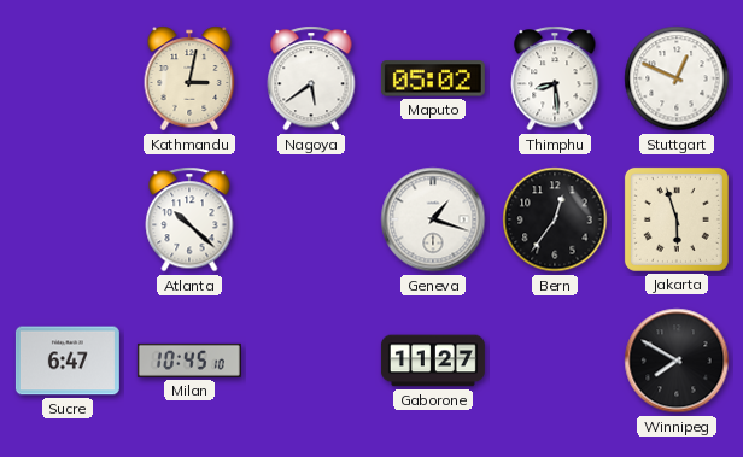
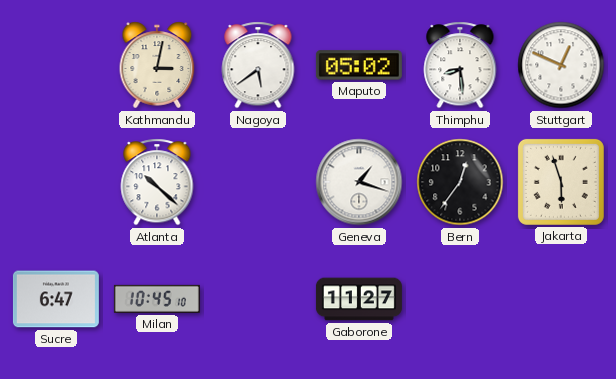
Winnipeg: 7:50 -> none
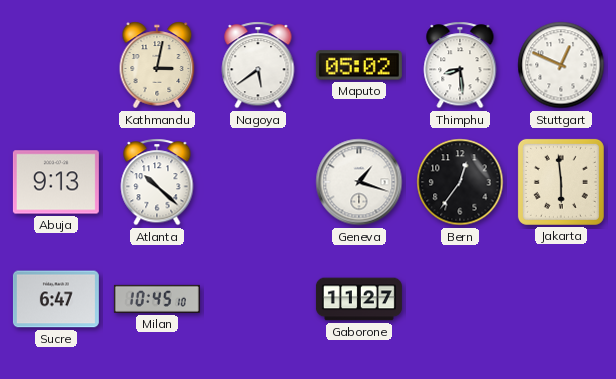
Abuja: none -> 9:13
Jakarta: 5:57 -> 5:59
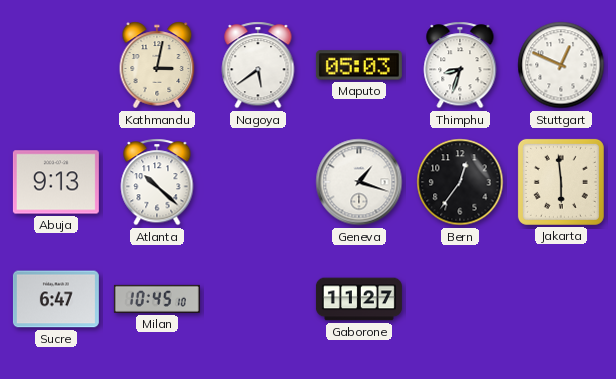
Maputo: 05:02 -> 05:03
Thimphu: 8:29 -> 8:33
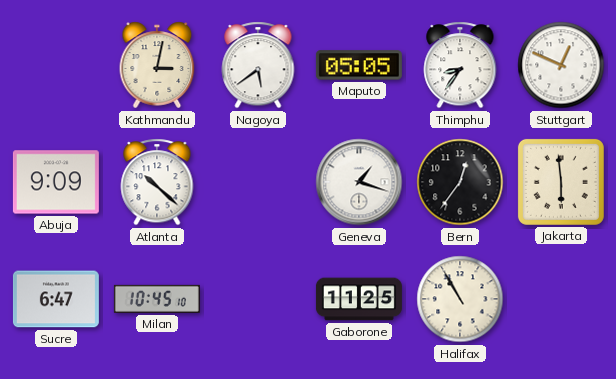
Maputo: 05:03 -> 05:05
Thimphu: 8:33 -> 8:36
Abuja: 9:13 -> 9:09
Gaborone: 11:27 -> 11:25
Halifax: none -> 10:55
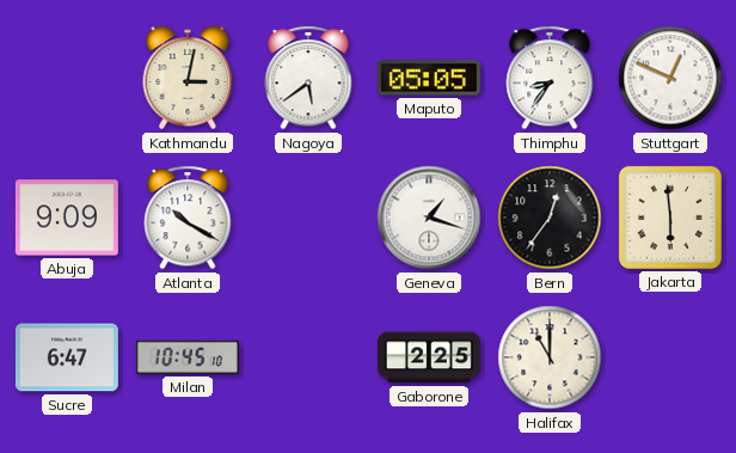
Atlanta: 10:22 -> 10:20
Gaborone: 11:25 -> 2:25
Halifax: 10:55 -> 11:00
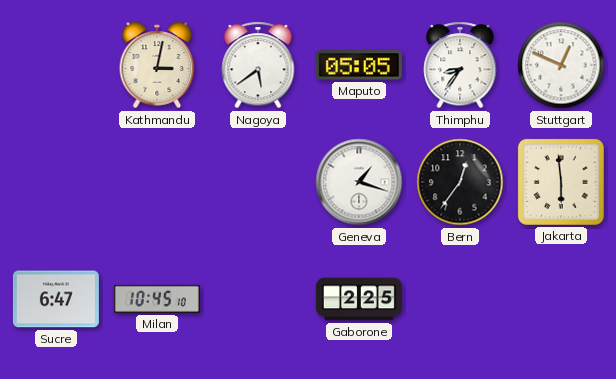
Abuja: 9:09 -> none
Atlanta: 10:20 -> none
Halifax: 11:00 -> none
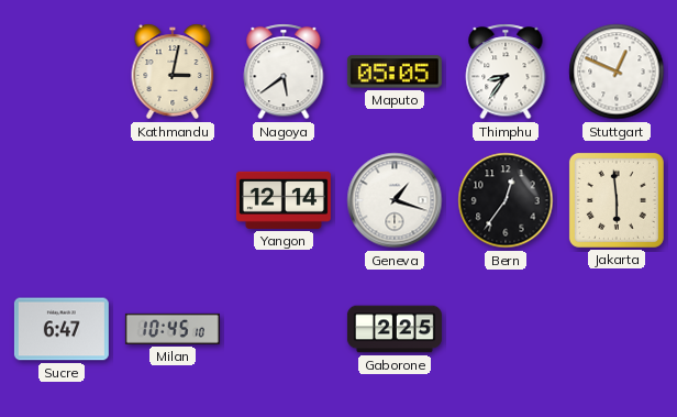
Yangon: none -> 12:14
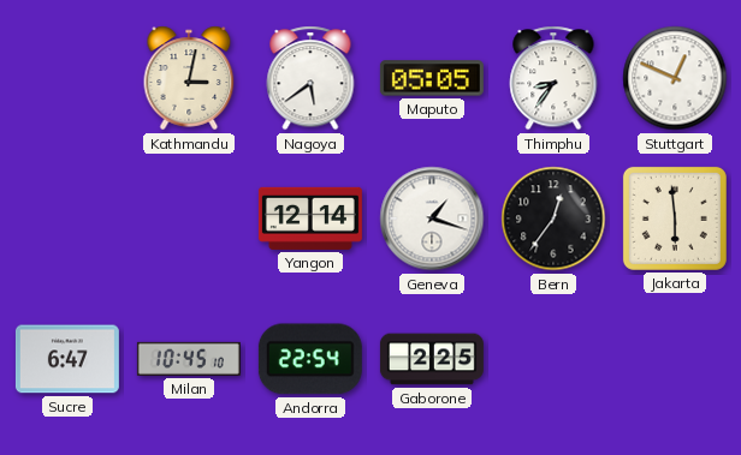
Andorra: none -> 22:54
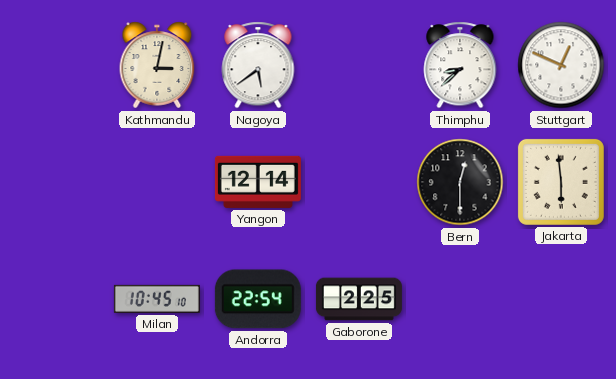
Maputo: 05:05 -> none
Thimphu: 8:36 -> 8:38
Geneva: 1:18 -> none
Bern: 12:36 -> 12:30
Sucre: 6:47 -> none
